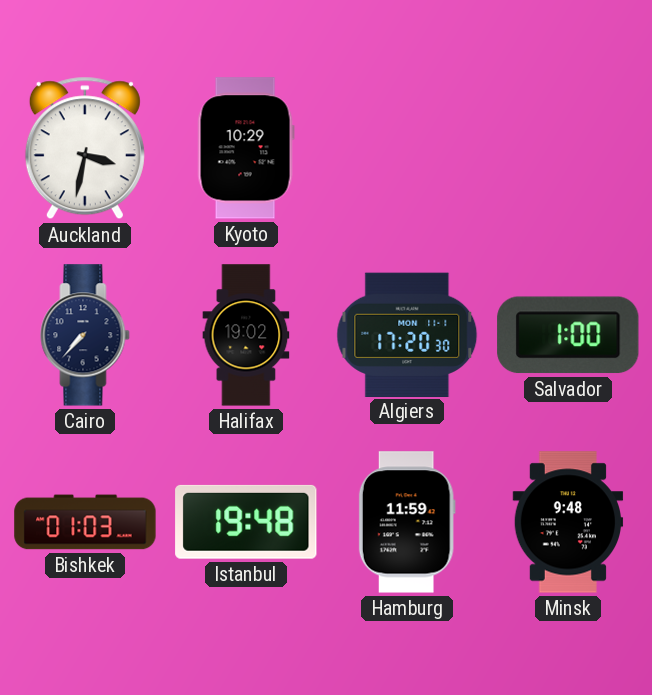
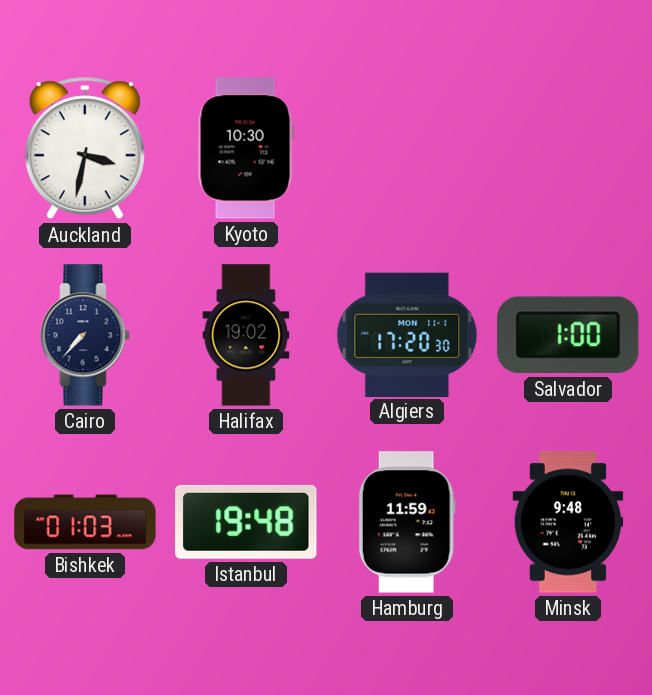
Kyoto: 10:29 -> 10:30
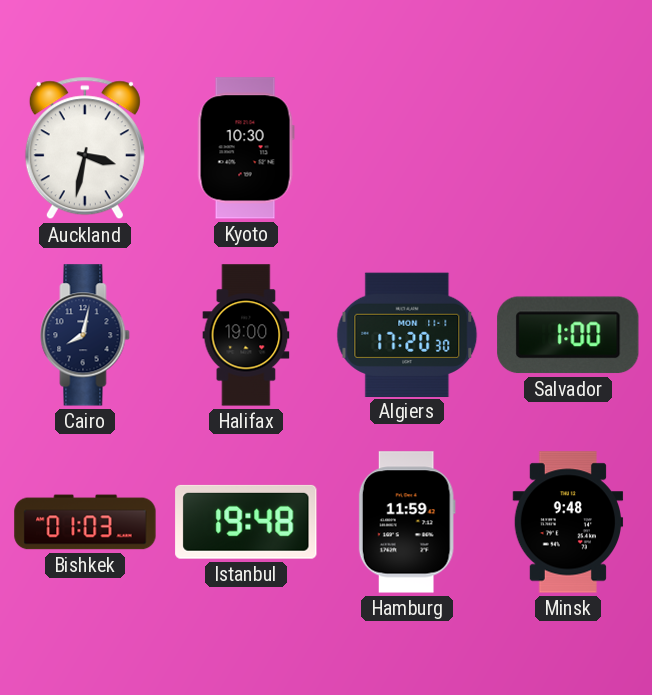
Cairo: 7:37 -> 8:02
Halifax: 19:02 -> 19:00
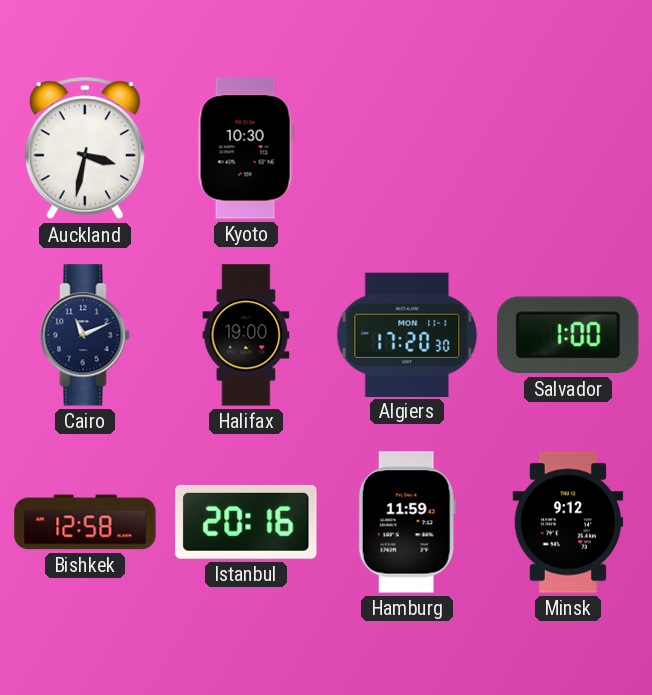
Cairo: 8:02 -> 11:11
Bishkek: 01:03 -> 12:58
Istanbul: 19:48 -> 20:16
Minsk: 9:48 -> 9:12
